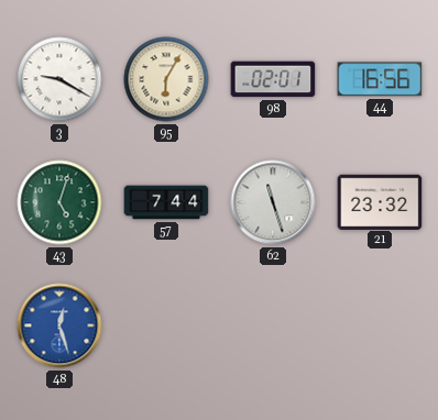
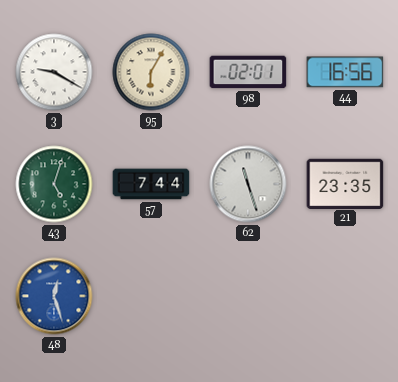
21: 23:32 -> 23:35
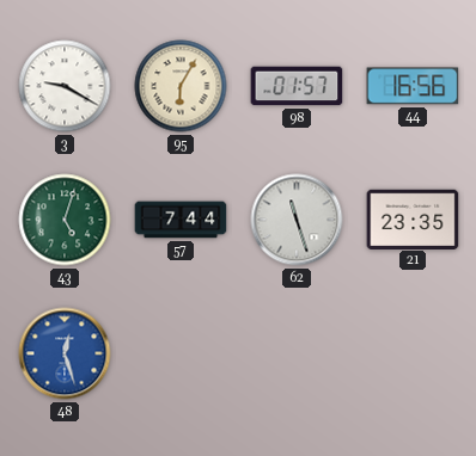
98: 02:01 -> 01:57
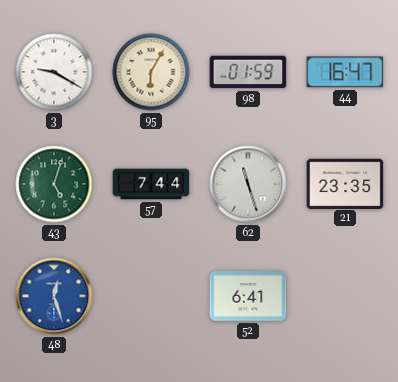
98: 01:57 -> 01:59
44: 16:56 -> 16:47
52: none -> 6:41
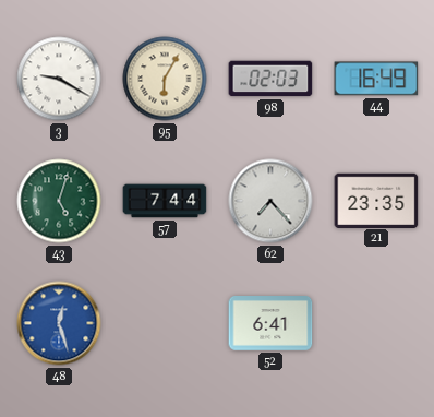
98: 01:59 -> 02:03
44: 16:47 -> 16:49
62: 11:27 -> 7:23
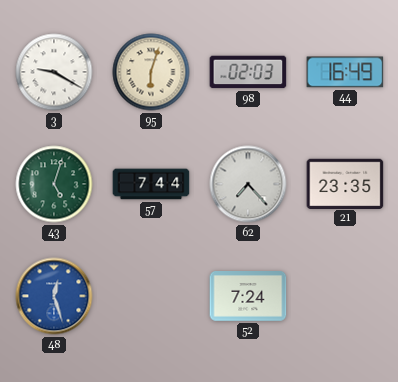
95: 6:05 -> 6:03
52: 6:41 -> 7:24
